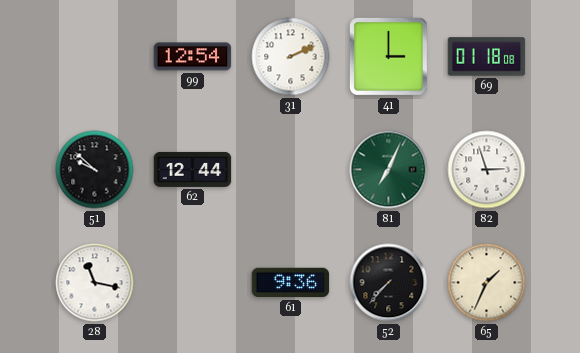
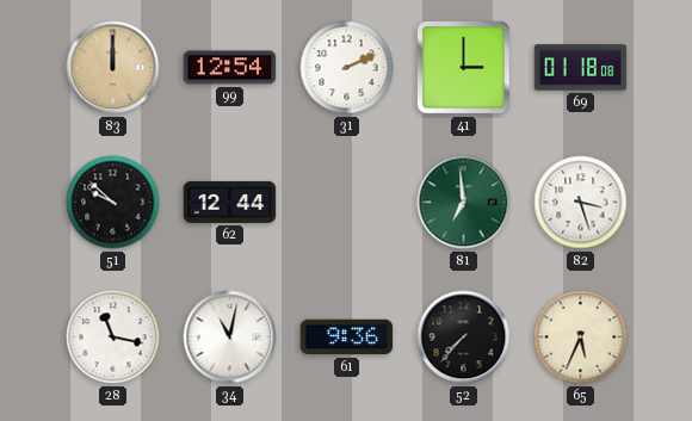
83: none -> 12:00
81: 7:04 -> 6:59
82: 2:57 -> 3:27
34: none -> 11:02
65: 1:34 -> 5:34
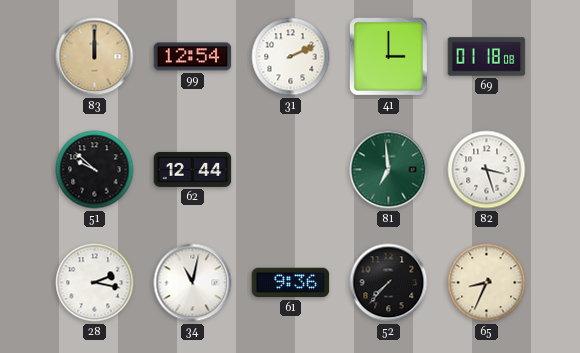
28: 11:17 -> 2:17
65: 5:34 -> 8:34
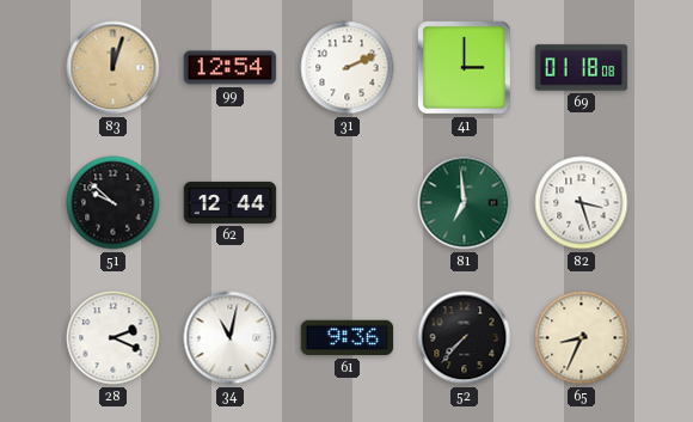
83: 12:00 -> 12:03
28: 2:17 -> 2:19
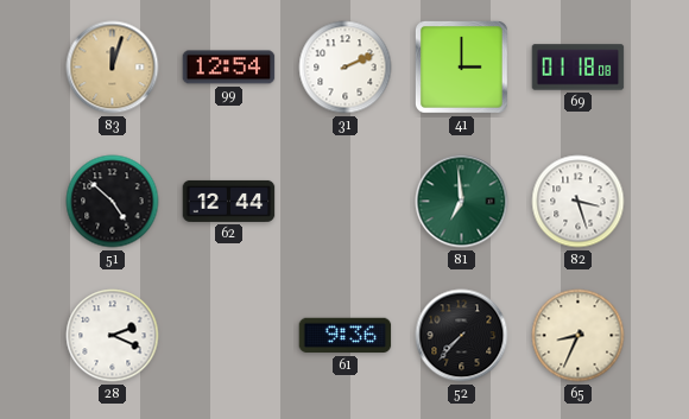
51: 9:52 -> 4:52
34: 11:02 -> none
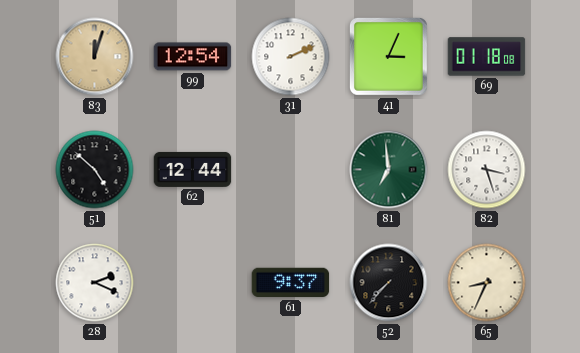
41: 3:00 -> 3:04
61: 9:36 -> 9:37
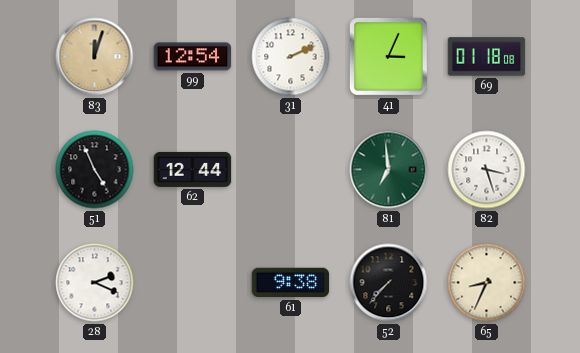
51: 4:52 -> 4:56
61: 9:37 -> 9:38
